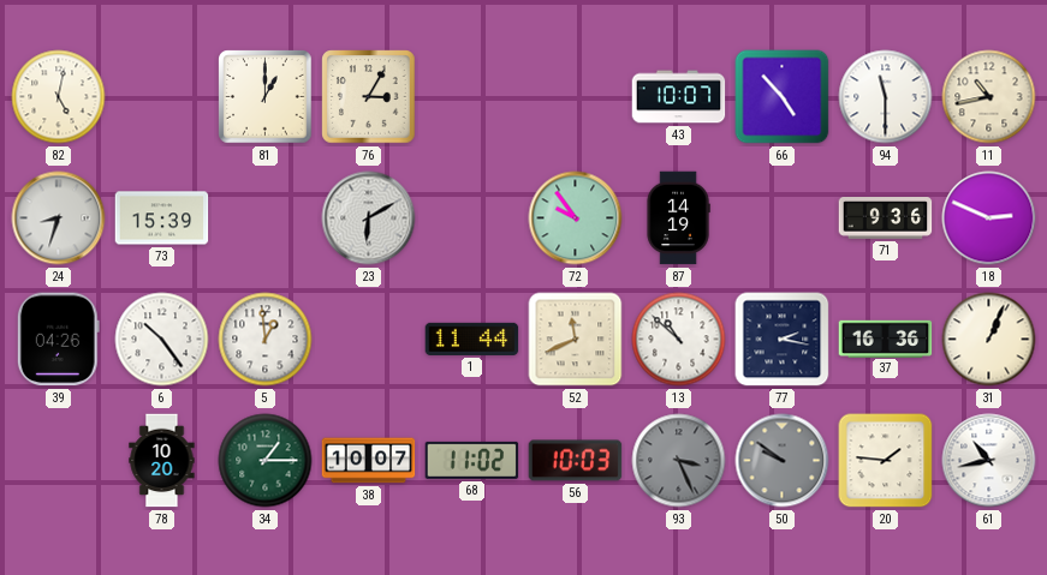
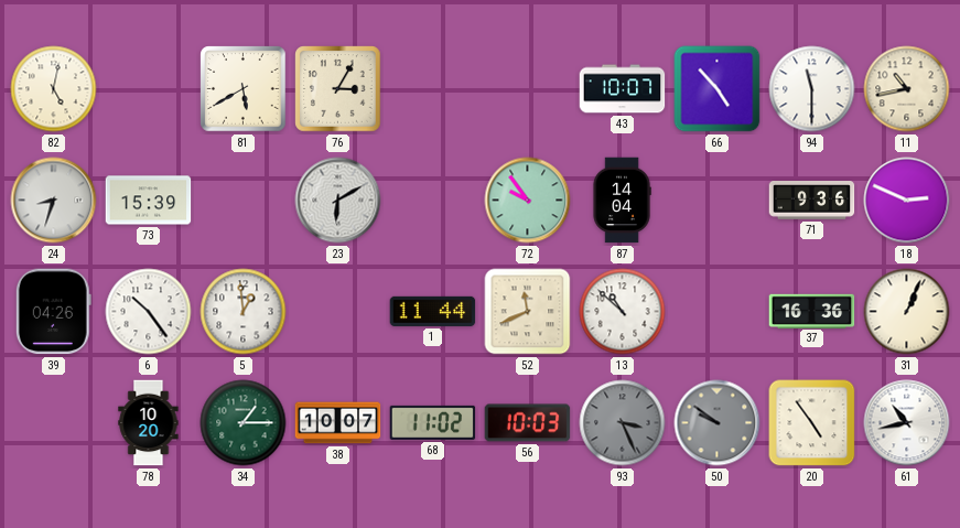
81: 1:00 -> 5:40
87: 14:19 -> 14:04
77: 2:17 -> none
20: 1:46 -> 4:54
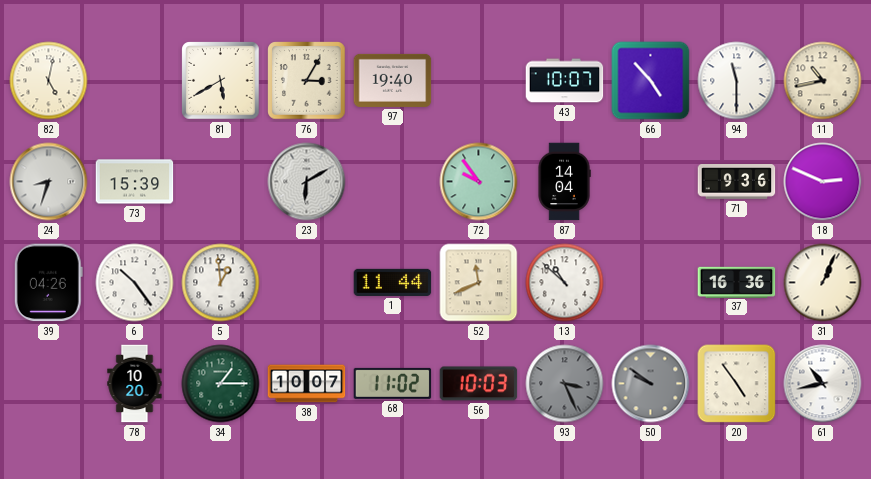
97: none -> 19:40
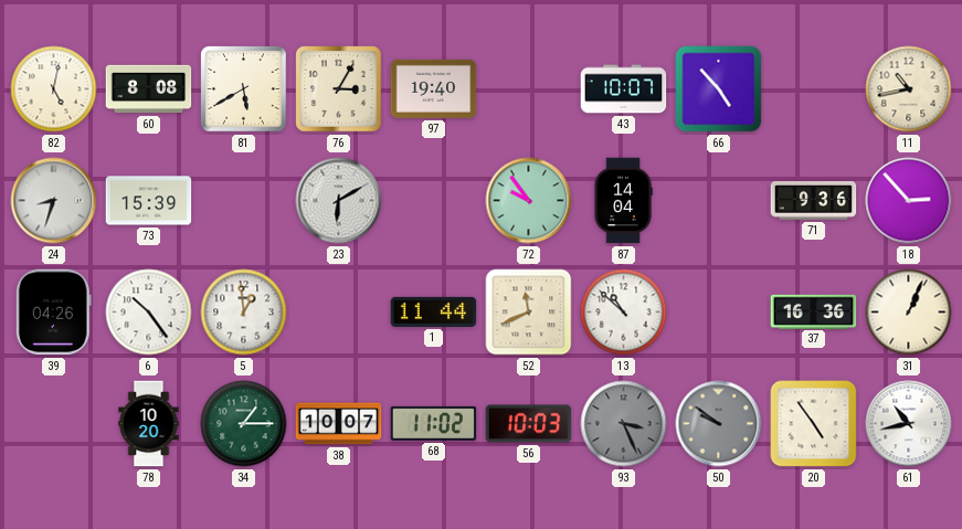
60: none -> 8:08
94: 11:30 -> none
18: 2:49 -> 2:53
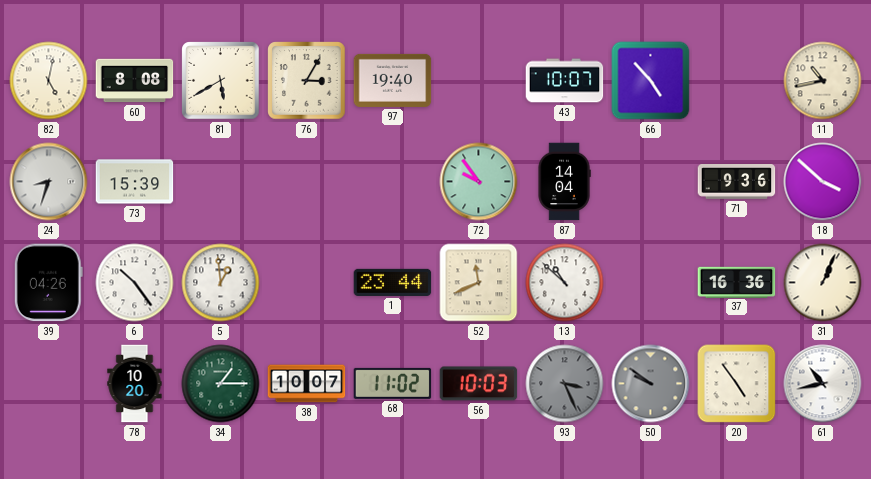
23: 6:10 -> none
18: 2:53 -> 3:52
1: 11:44 -> 23:44
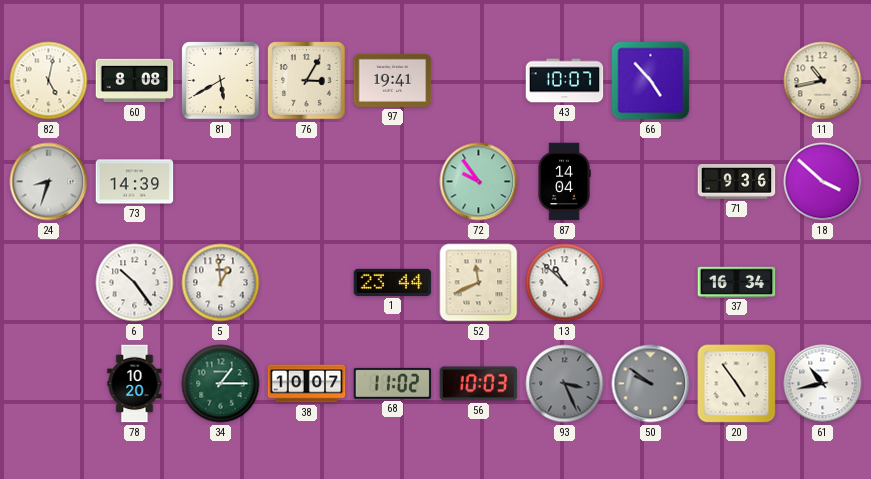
97: 19:40 -> 19:41
73: 15:39 -> 14:39
39: 04:26 -> none
37: 16:36 -> 16:34
31: 1:04 -> none
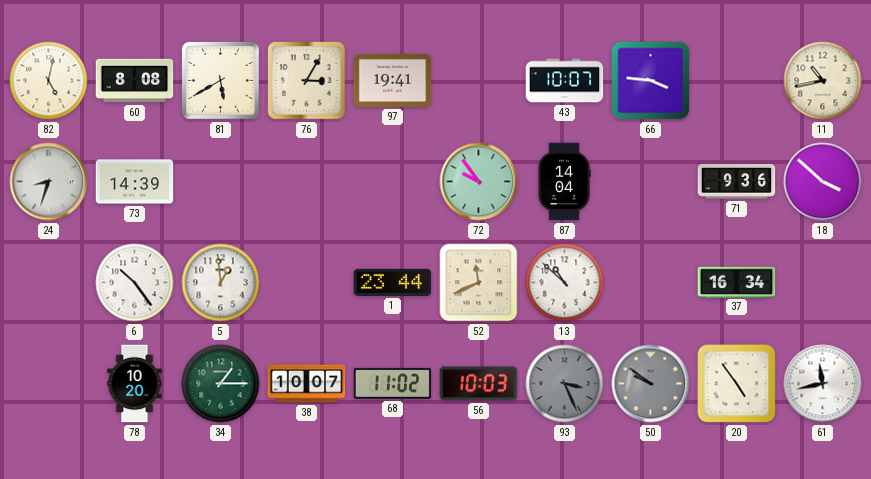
66: 4:53 -> 3:46
61: 10:43 -> 11:43
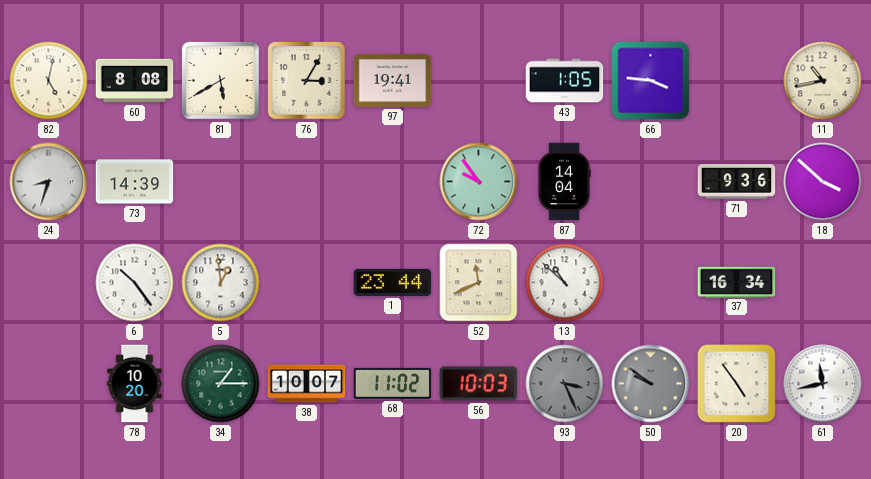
43: 10:07 -> 1:05
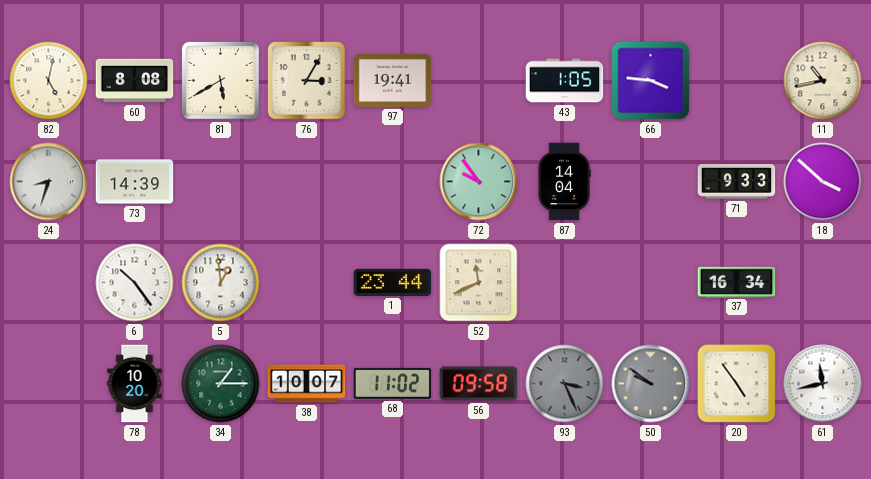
71: 9:36 -> 9:33
13: 10:52 -> none
56: 10:03 -> 09:58
